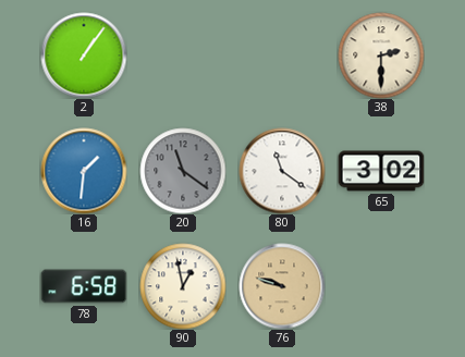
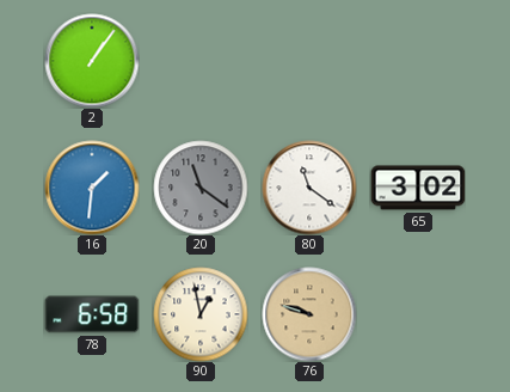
38: 2:30 -> none
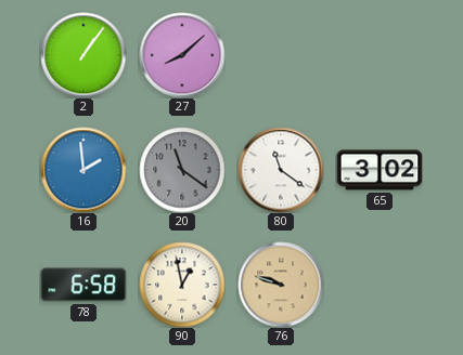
27: none -> 8:08
16: 1:31 -> 1:59
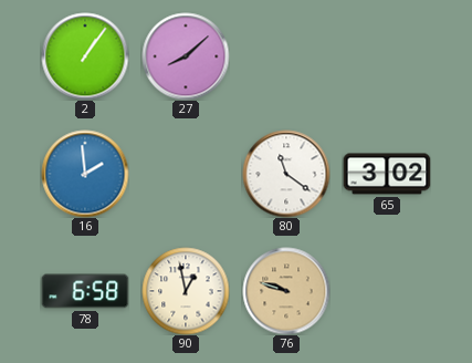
20: 11:21 -> none
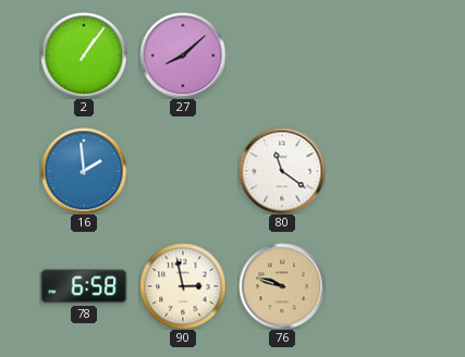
65: 3:02 -> none
90: 12:58 -> 2:58
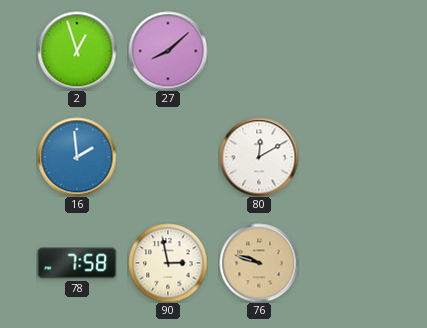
2: 1:06 -> 12:57
80: 11:21 -> 12:10
78: 6:58 -> 7:58
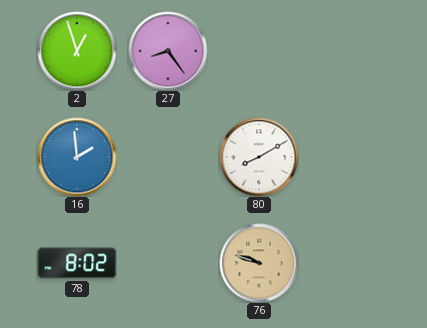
27: 8:08 -> 8:24
80: 12:10 -> 8:10
78: 7:58 -> 8:02
90: 2:58 -> none
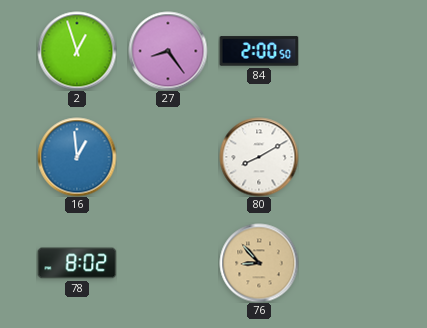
84: none -> 2:00
16: 1:59 -> 12:59
76: 9:48 -> 8:53
